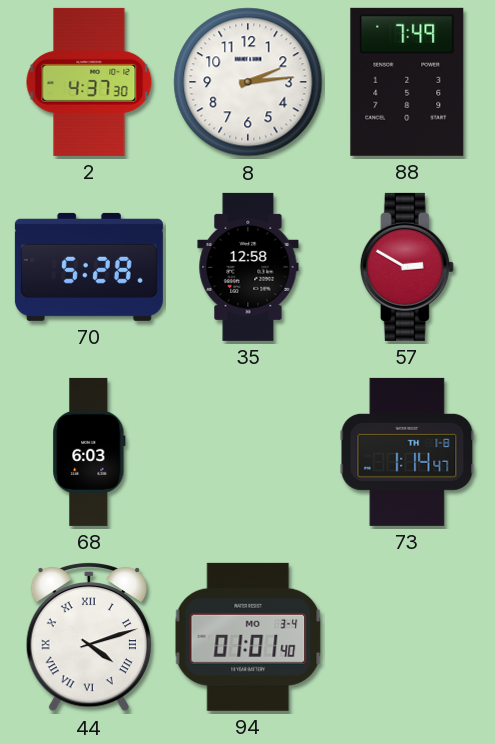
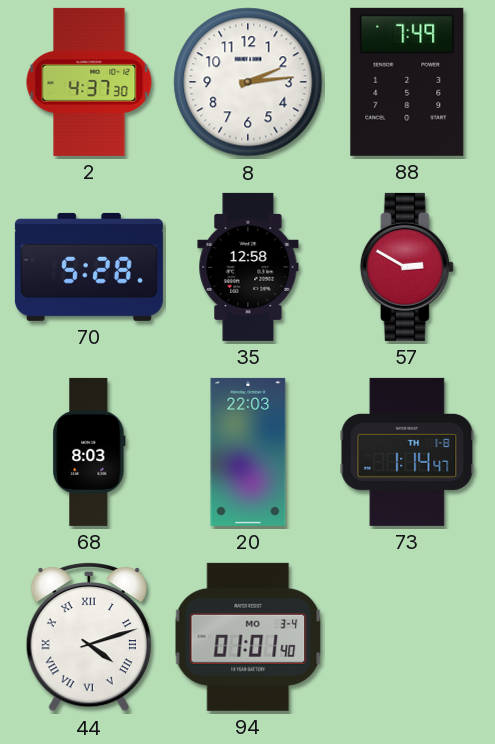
68: 6:03 -> 8:03
20: none -> 22:03
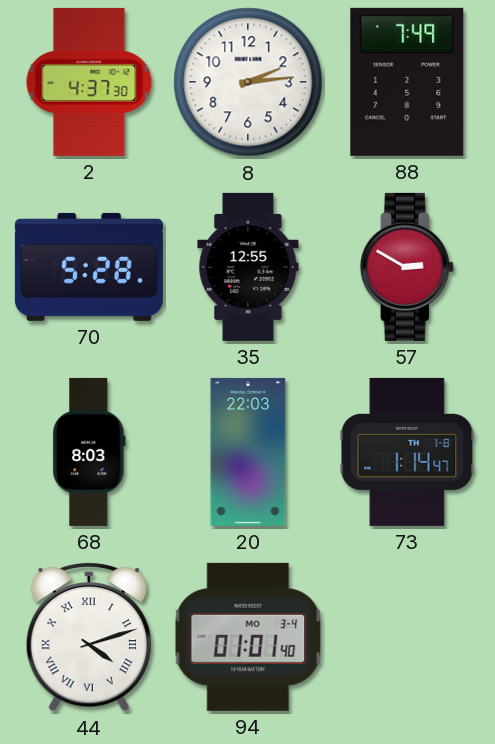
35: 12:58 -> 12:55
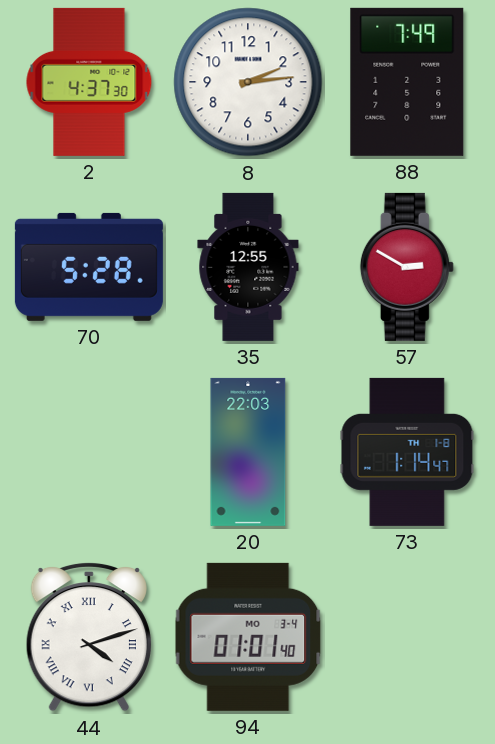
68: 8:03 -> none
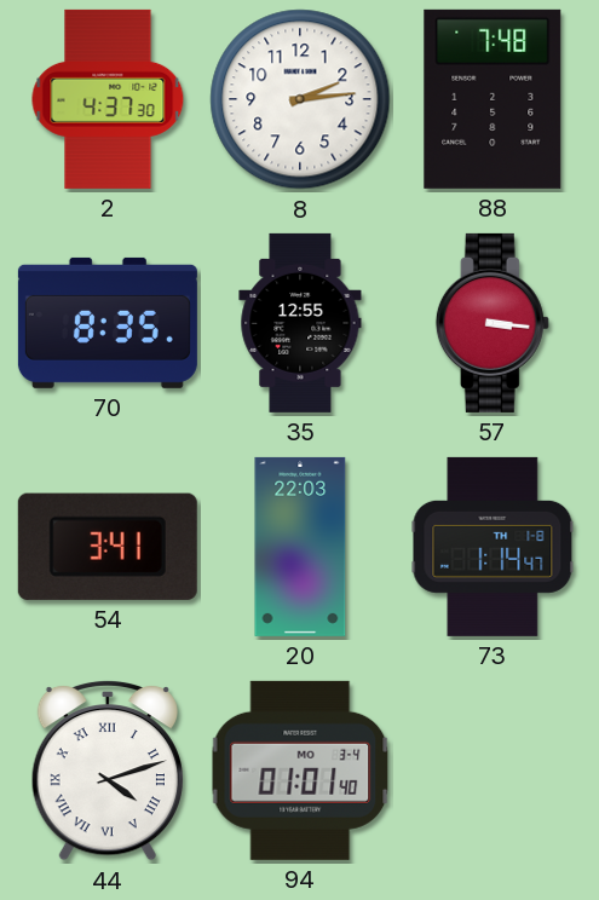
88: 7:49 -> 7:48
70: 5:28 -> 8:35
57: 2:50 -> 3:16
54: none -> 3:41
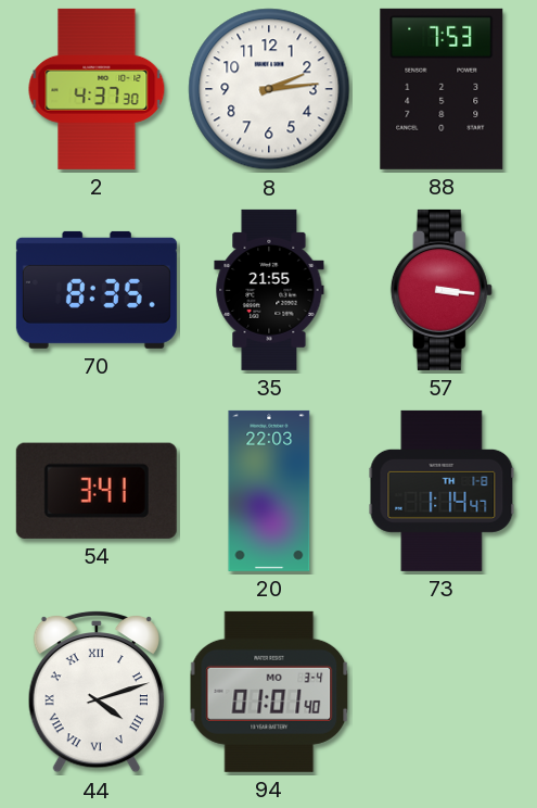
88: 7:48 -> 7:53
35: 12:55 -> 21:55
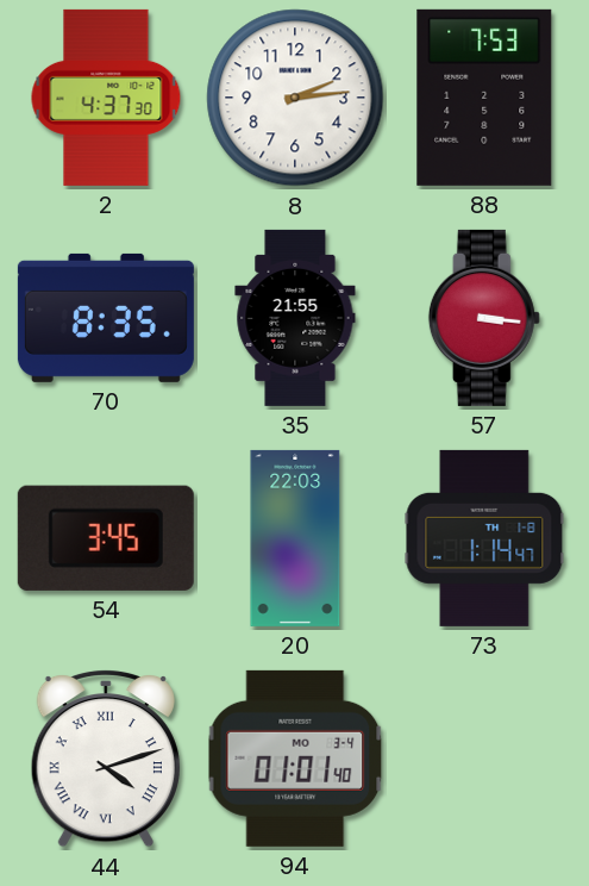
54: 3:41 -> 3:45
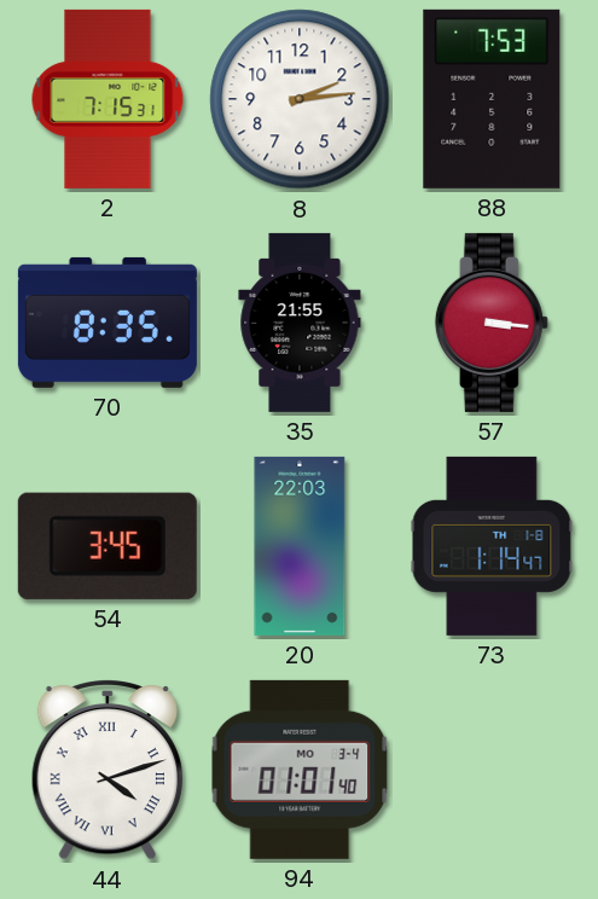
2: 4:37 -> 7:15
